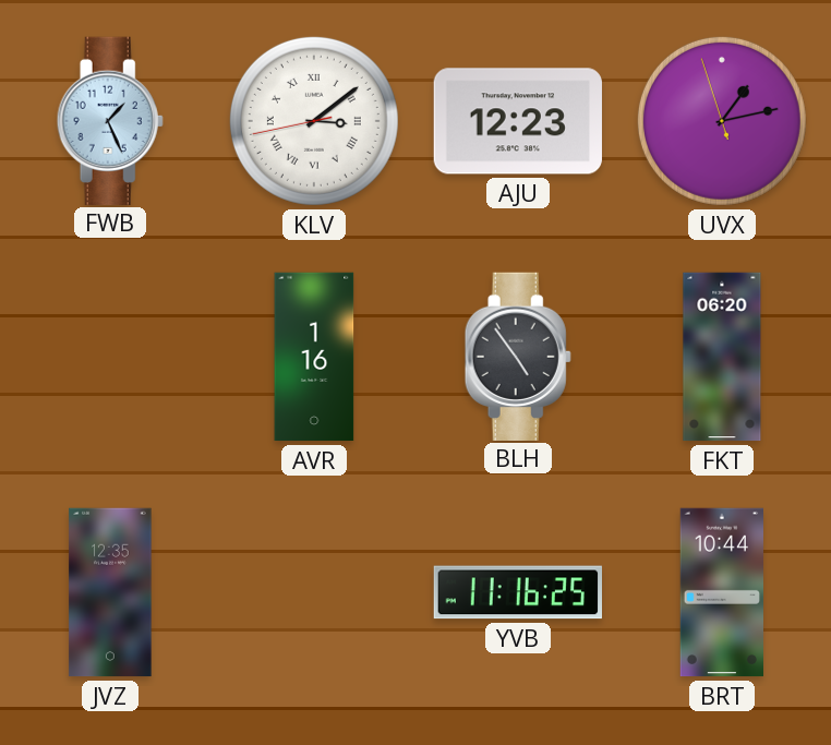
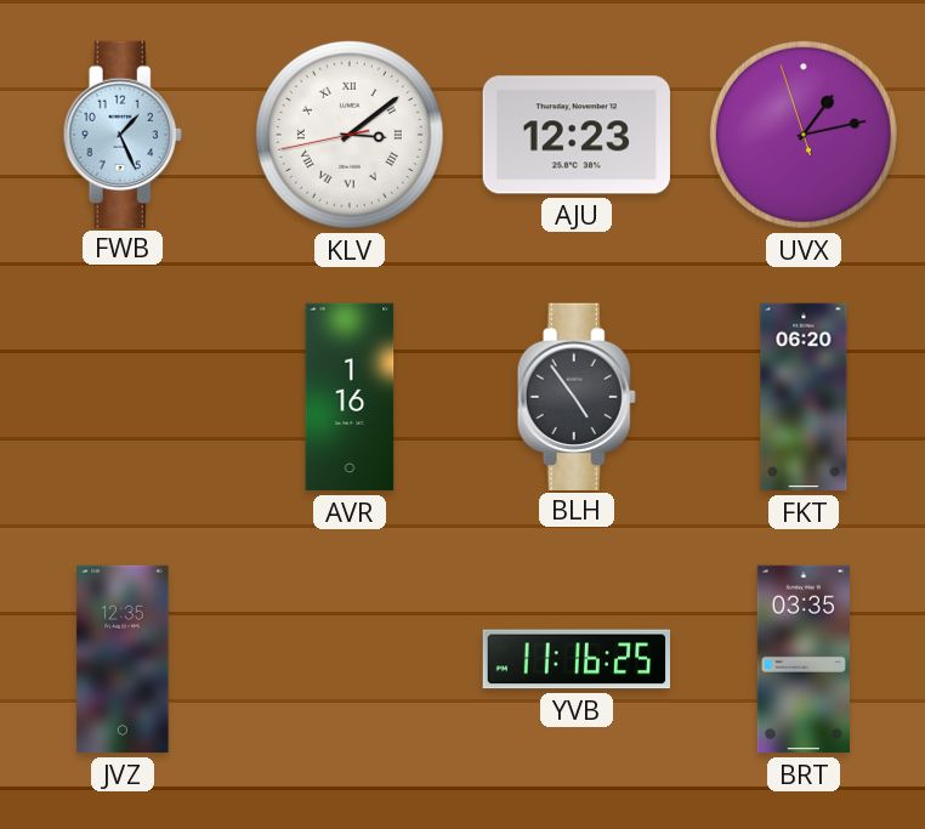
BRT: 10:44 -> 03:35
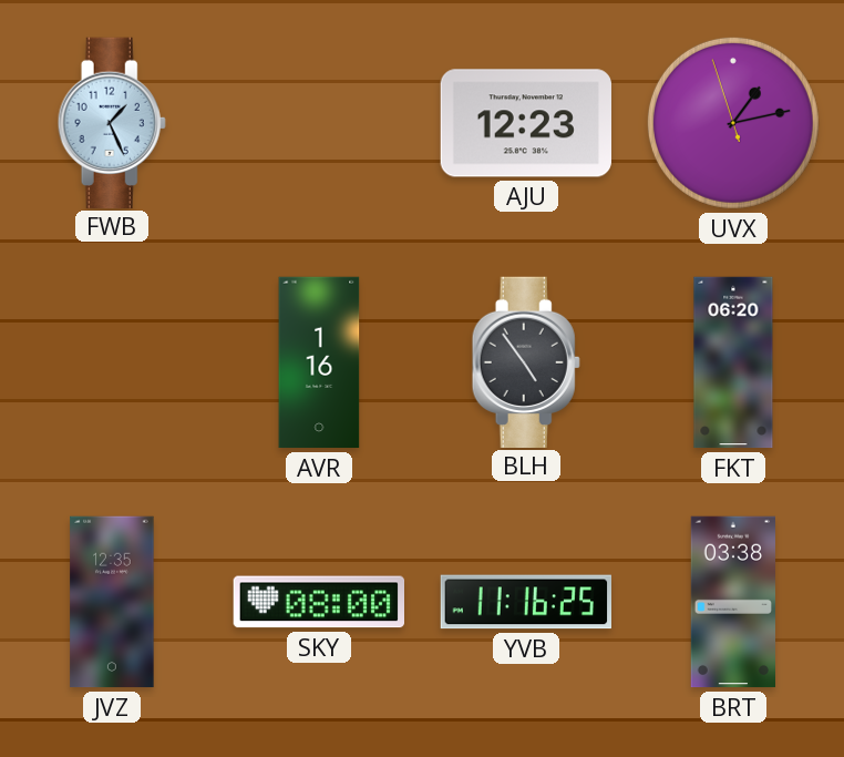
KLV: 3:08 -> none
SKY: none -> 08:00
BRT: 03:35 -> 03:38
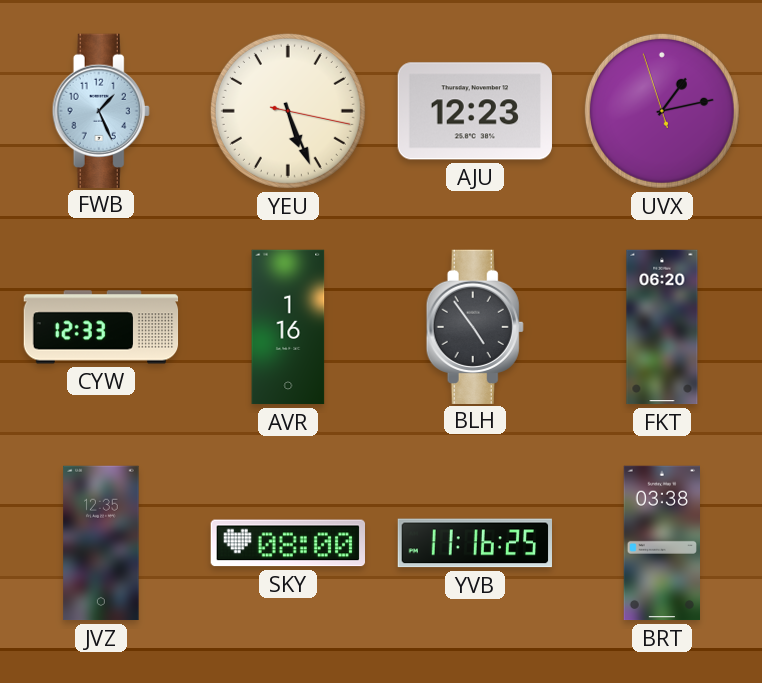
YEU: none -> 5:26
CYW: none -> 12:33
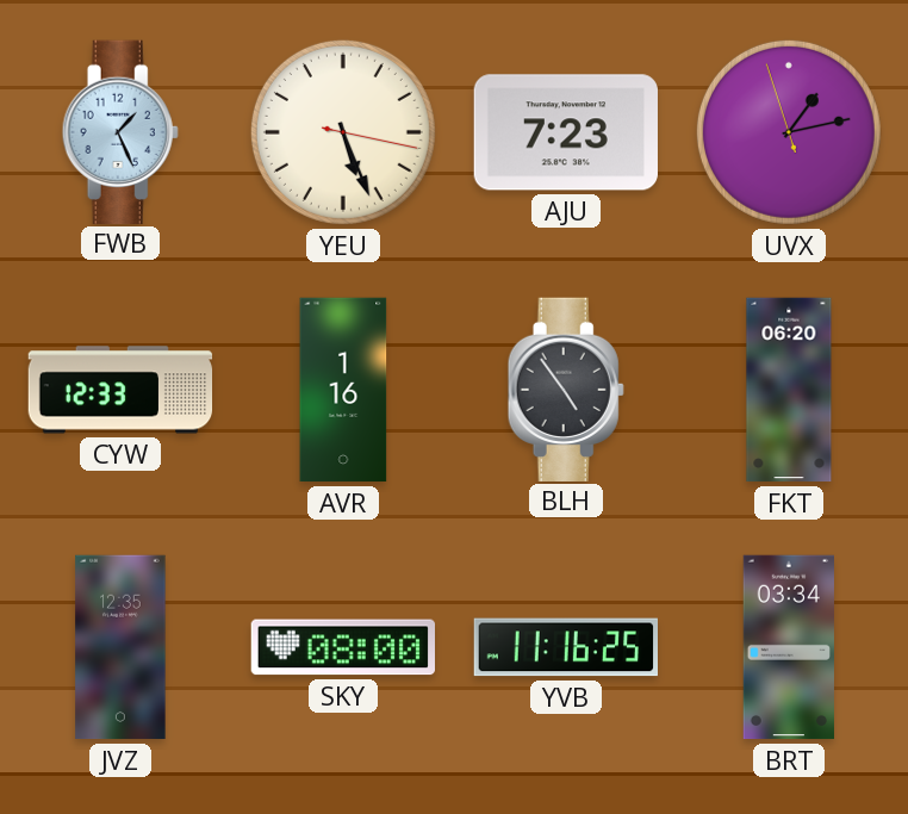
AJU: 12:23 -> 7:23
BRT: 03:38 -> 03:34
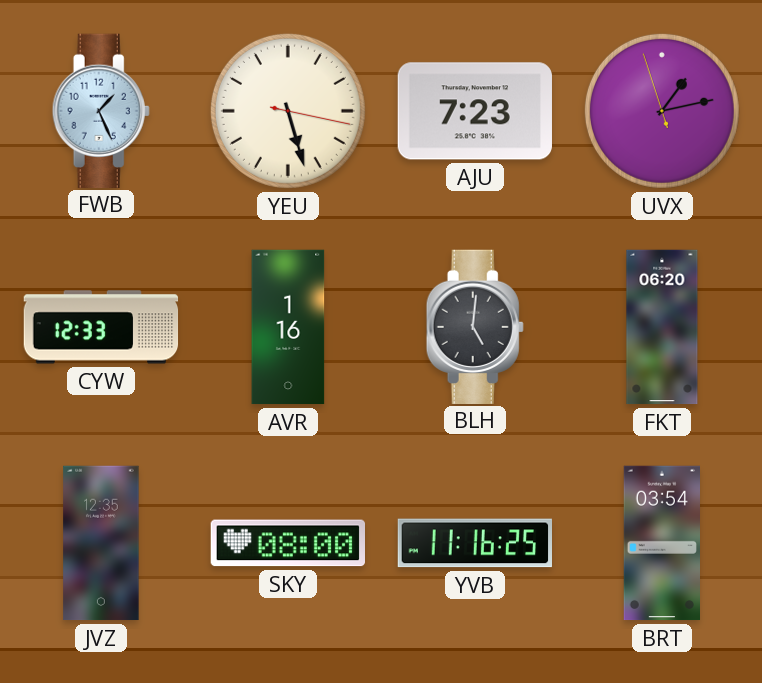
YEU: 5:26 -> 5:27
BLH: 4:54 -> 5:01
BRT: 03:34 -> 03:54
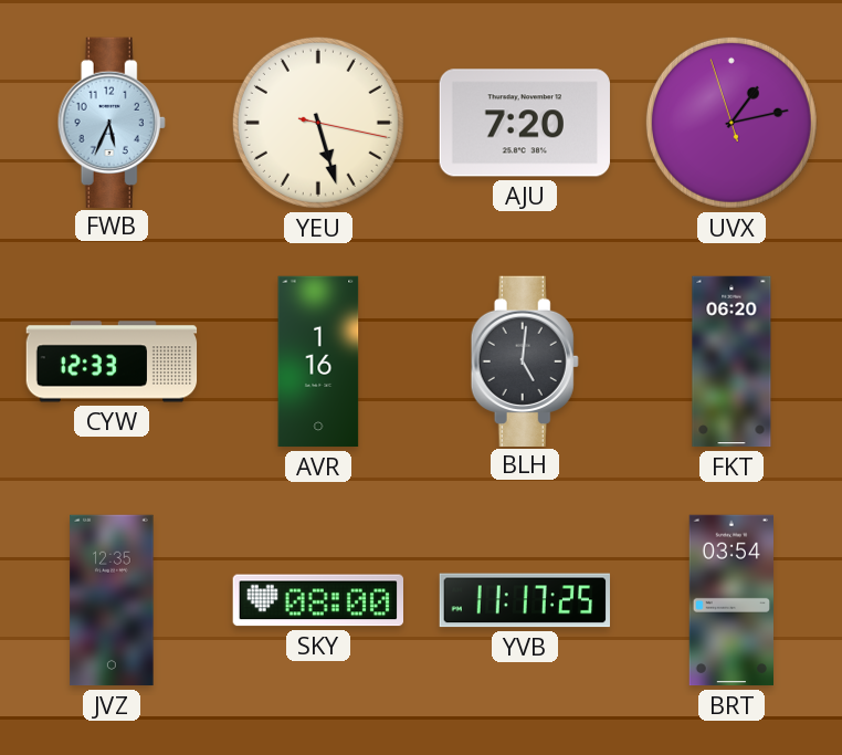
FWB: 1:26 -> 5:34
AJU: 7:23 -> 7:20
YVB: 11:16 -> 11:17
